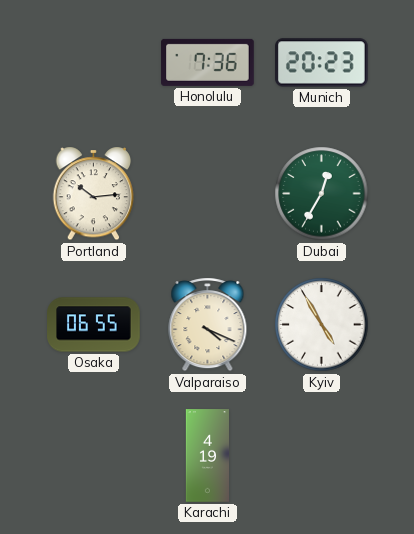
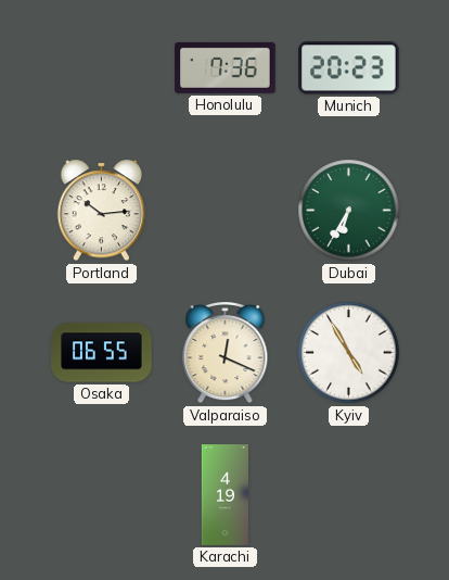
Dubai: 12:35 -> 6:35
Valparaiso: 4:19 -> 12:19
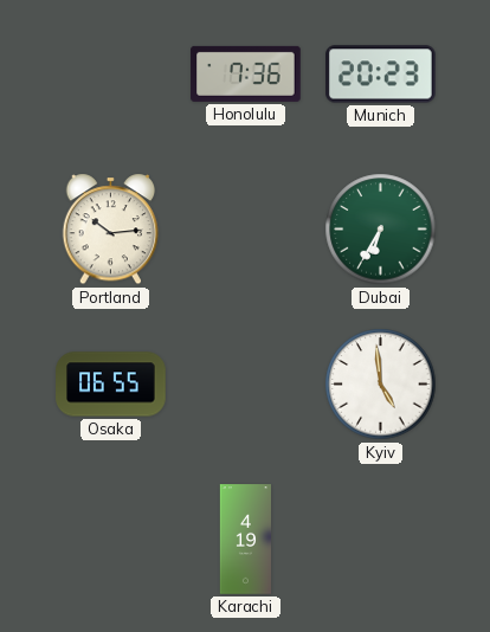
Valparaiso: 12:19 -> none
Kyiv: 4:55 -> 4:59
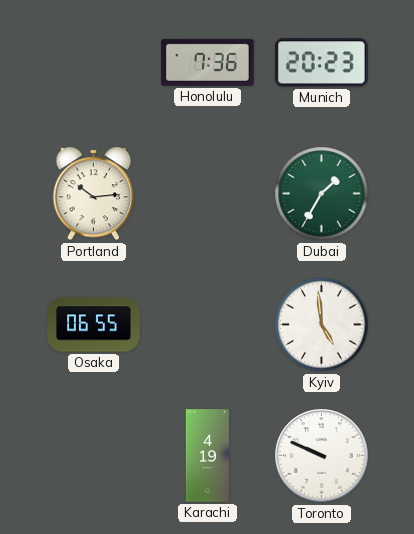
Dubai: 6:35 -> 1:35
Toronto: none -> 9:49
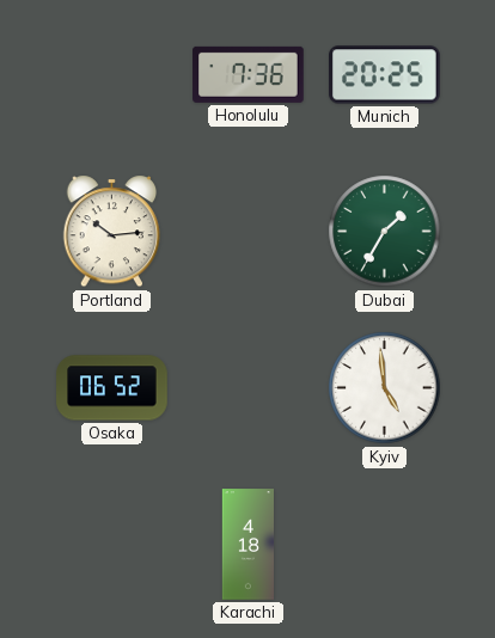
Munich: 20:23 -> 20:25
Osaka: 06:55 -> 06:52
Karachi: 4:19 -> 4:18
Toronto: 9:49 -> none
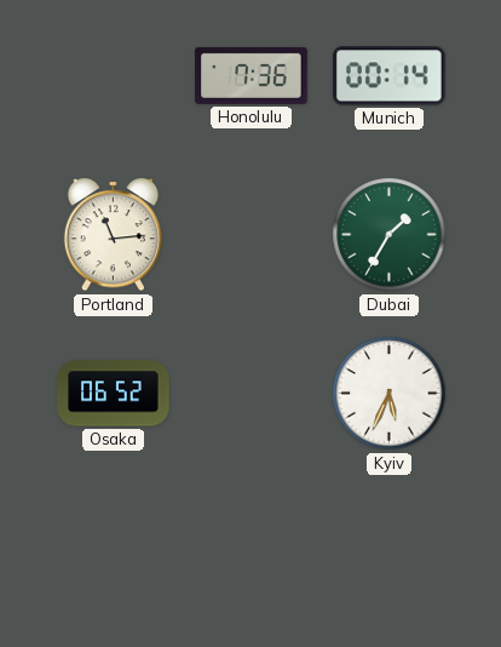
Munich: 20:25 -> 00:14
Portland: 10:14 -> 11:14
Kyiv: 4:59 -> 5:34
Karachi: 4:18 -> none
